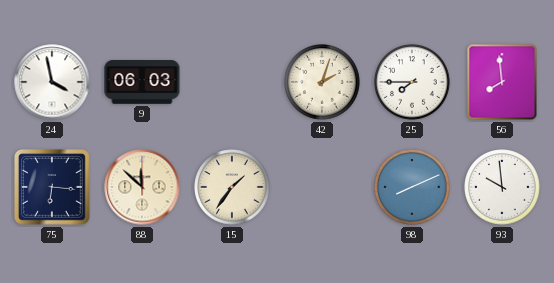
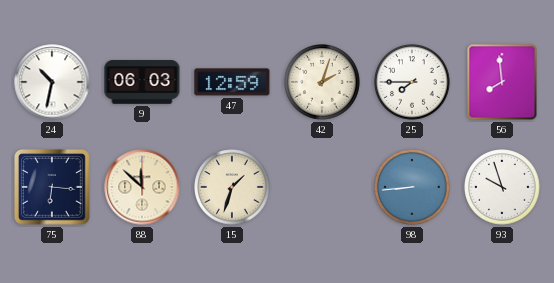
24: 3:58 -> 10:32
47: none -> 12:59
15: 1:36 -> 1:33
98: 8:11 -> 8:44
93: 9:59 -> 9:57
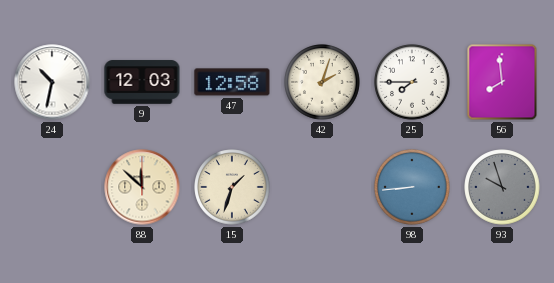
9: 06:03 -> 12:03
47: 12:59 -> 12:58
75: 6:16 -> none
93 dial: white -> grey
